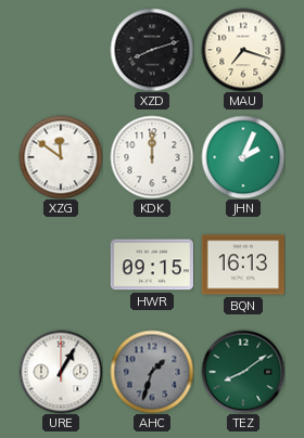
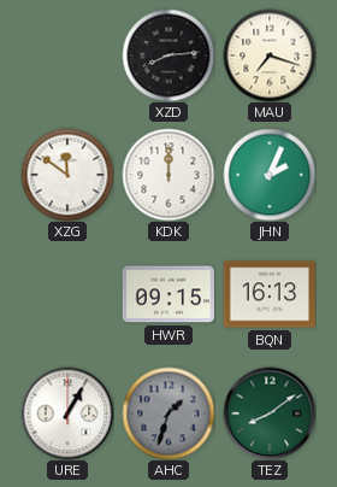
XZD: 8:12 -> 8:14
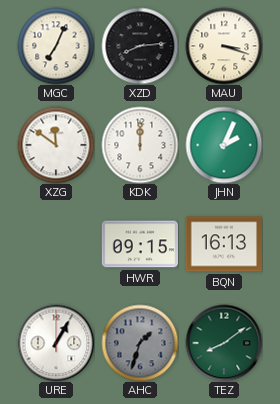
MGC: none -> 7:04
MAU: 7:18 -> 3:18
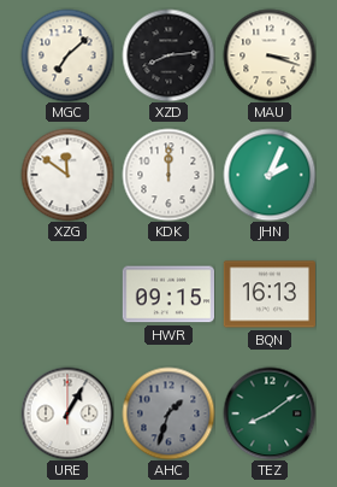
MGC: 7:04 -> 7:08
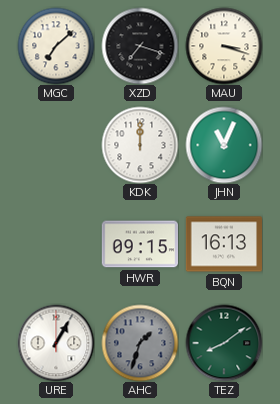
XZD: 8:14 -> 7:18
XZG: 11:51 -> none
JHN: 2:04 -> 11:04
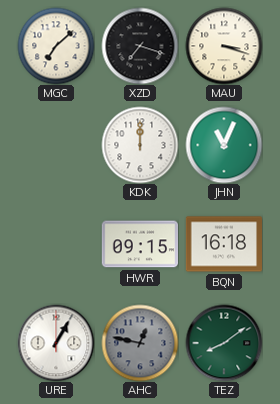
BQN: 16:13 -> 16:18
AHC: 1:33 -> 12:47
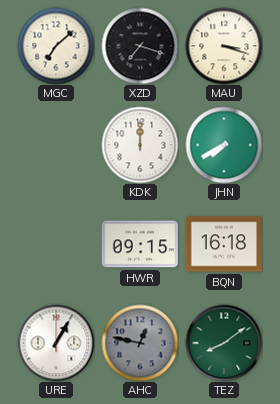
JHN: 11:04 -> 7:40
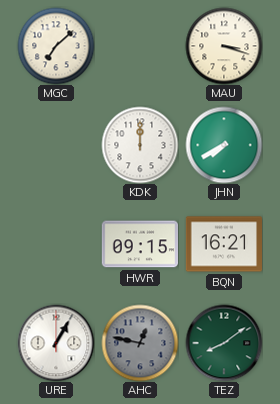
XZD: 7:18 -> none
BQN: 16:18 -> 16:21
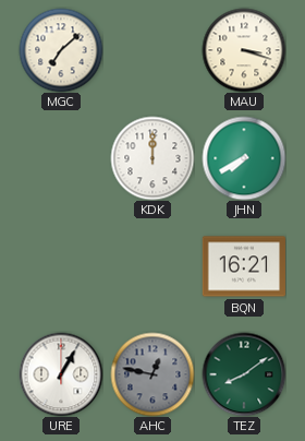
HWR: 09:15 -> none
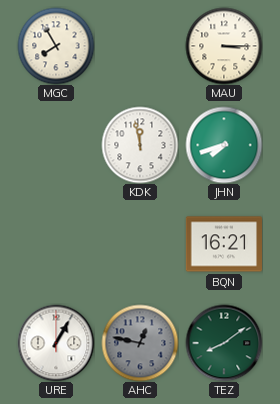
MGC: 7:08 -> 7:55
MAU: 3:18 -> 3:15
KDK: 12:00 -> 11:58
JHN: 7:40 -> 7:42
